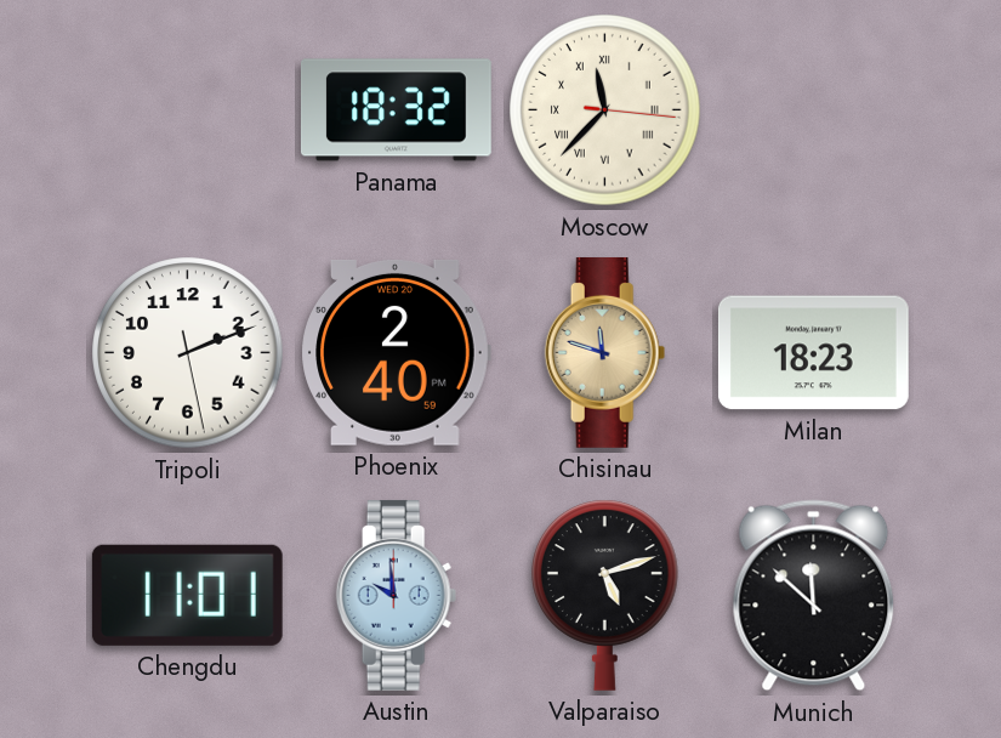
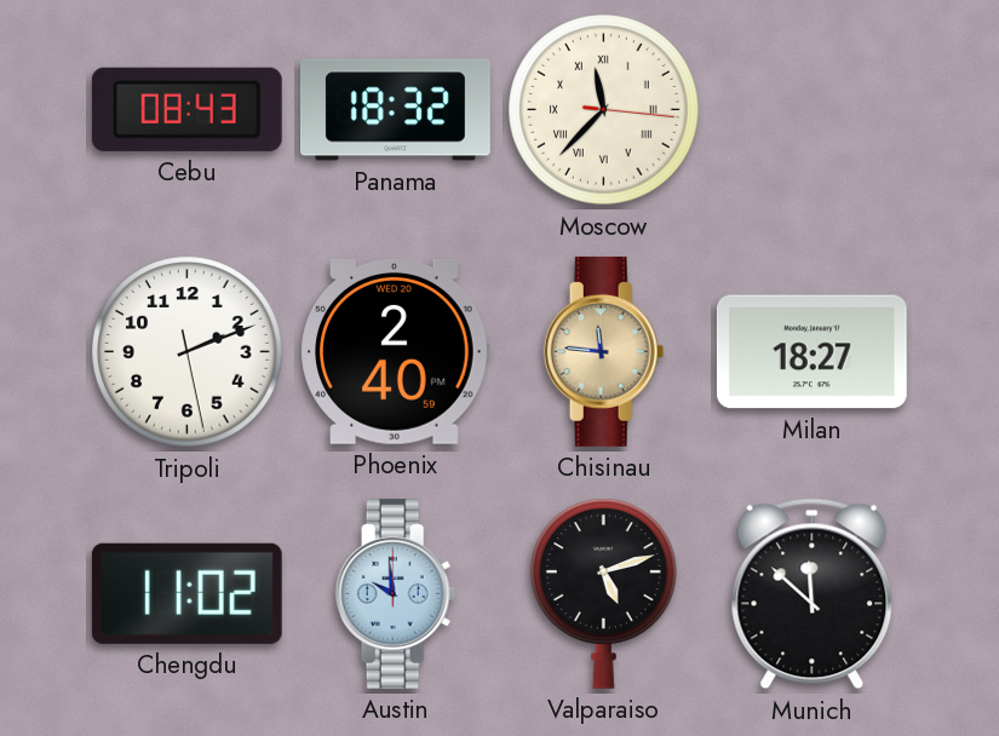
Cebu: none -> 08:43
Chisinau: 11:48 -> 11:46
Milan: 18:23 -> 18:27
Chengdu: 11:01 -> 11:02
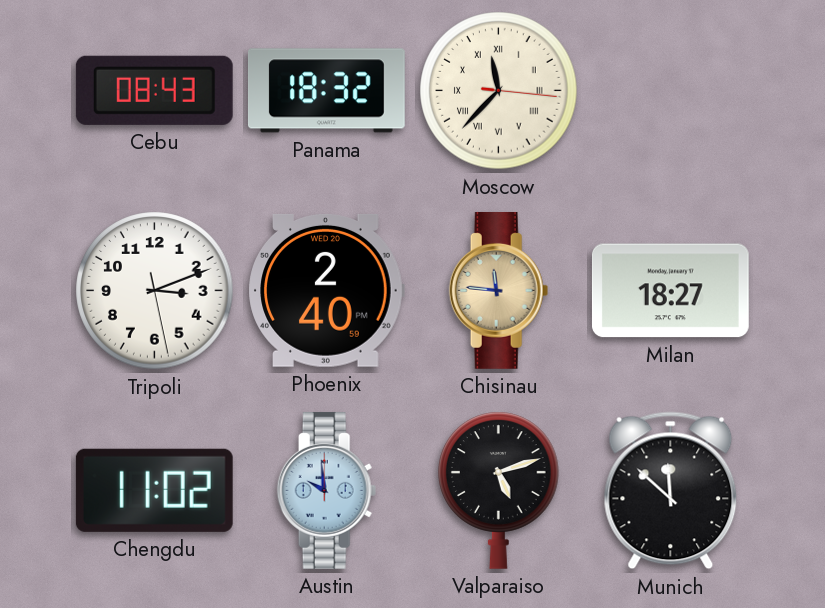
Tripoli: 2:11 -> 3:11
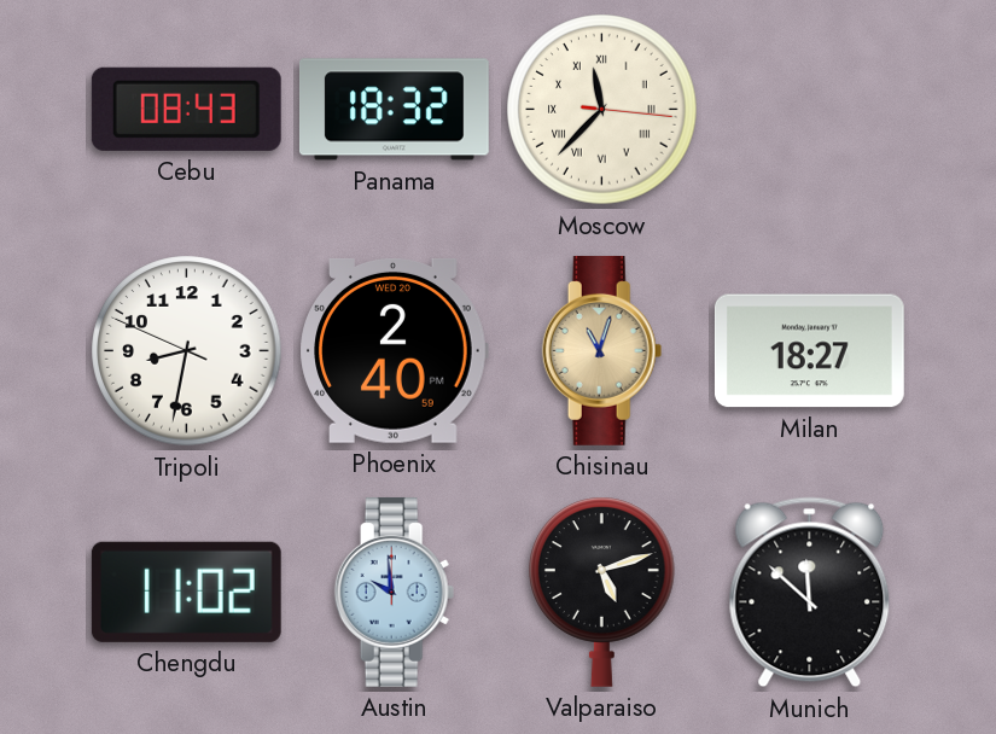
Tripoli: 3:11 -> 8:31
Chisinau: 11:46 -> 11:03
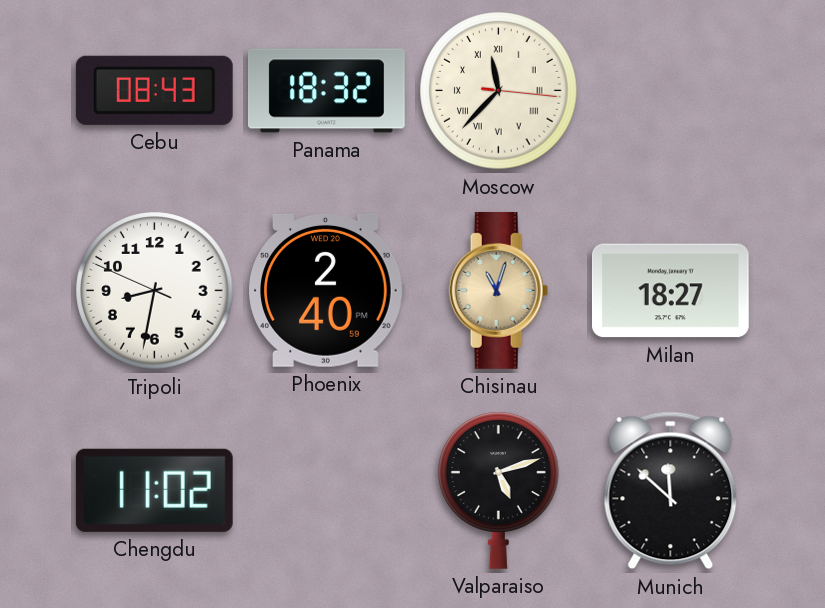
Austin: 9:59 -> none
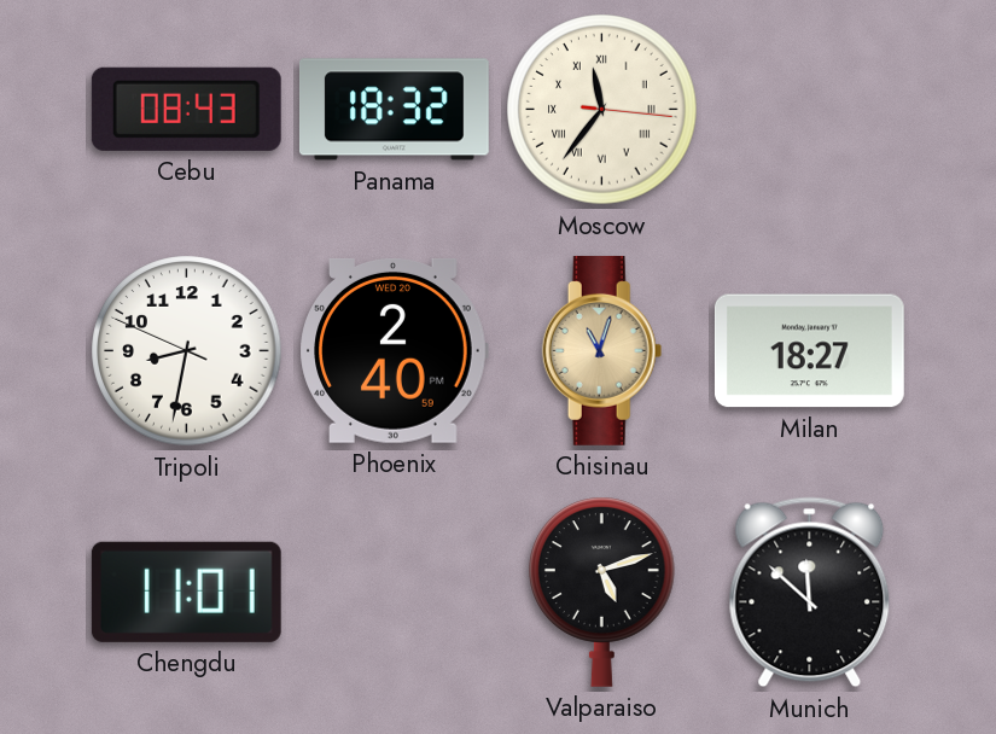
Moscow: 11:37 -> 11:36
Chengdu: 11:02 -> 11:01
